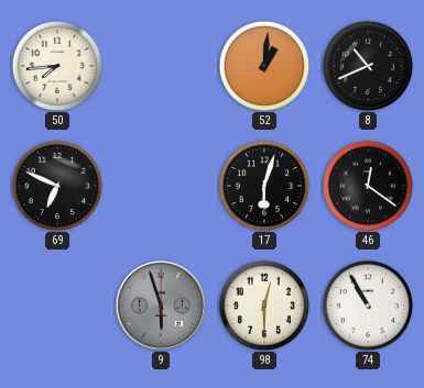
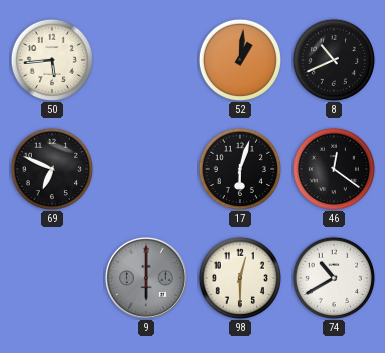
50: 7:44 -> 5:44
9: 5:57 -> 6:00
74: 10:55 -> 10:40
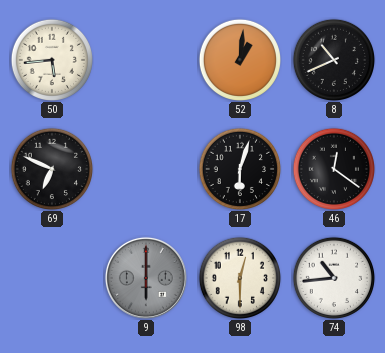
74: 10:40 -> 10:44
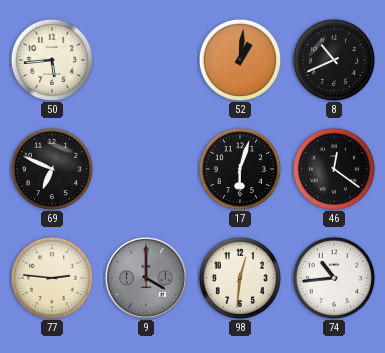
77: none -> 2:46
9: 6:00 -> 4:00
98: 12:30 -> 12:31
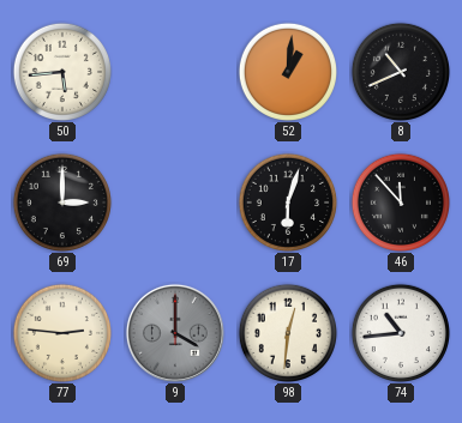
69: 6:49 -> 3:00
46: 12:21 -> 11:53
